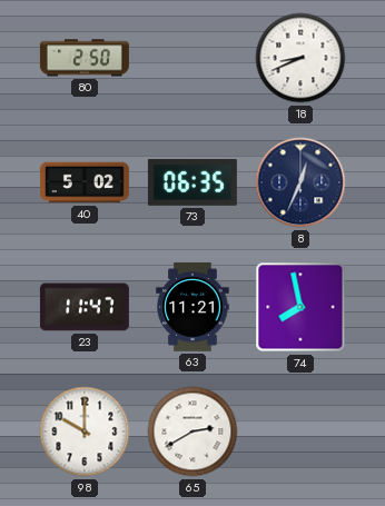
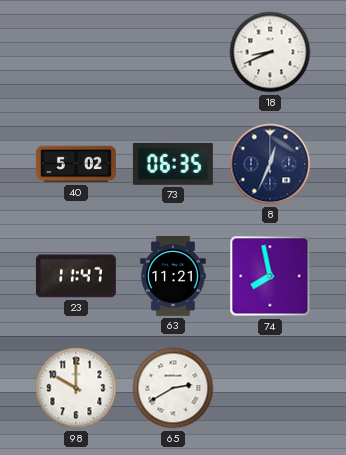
80: 2:50 -> none
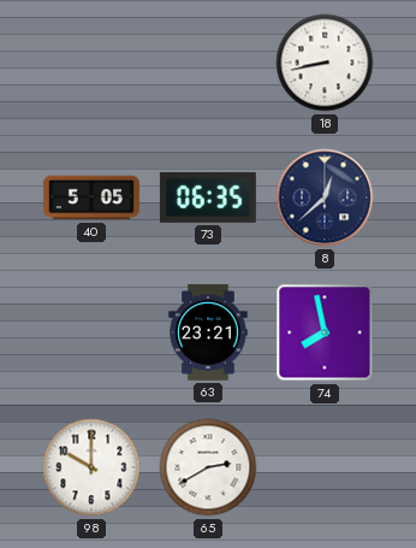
18: 8:41 -> 8:43
40: 5:02 -> 5:05
8: 12:34 -> 12:38
23: 11:47 -> none
63: 11:21 -> 23:21
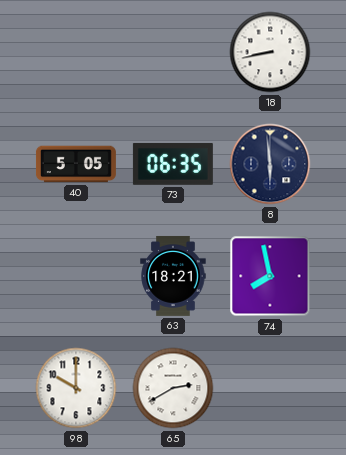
8: 12:38 -> 5:59
63: 23:21 -> 18:21
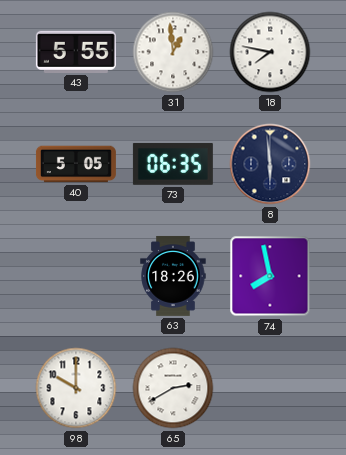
43: none -> 5:55
31: none -> 12:59
18: 8:43 -> 7:47
63: 18:21 -> 18:26
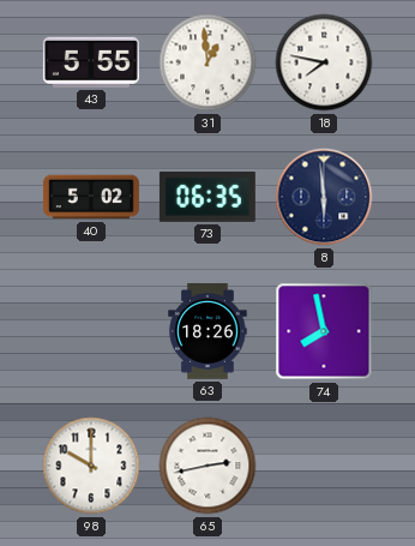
40: 5:05 -> 5:02
65: 2:40 -> 2:43
